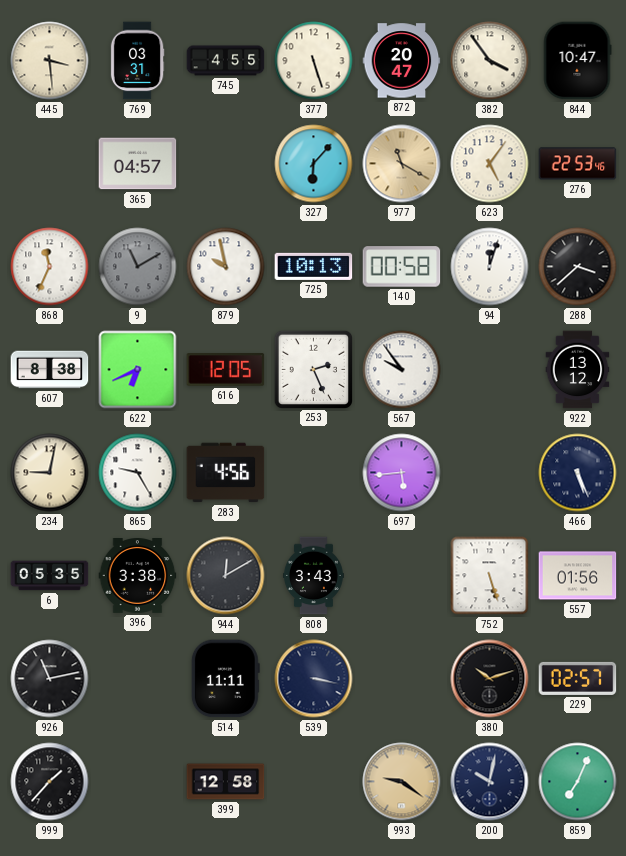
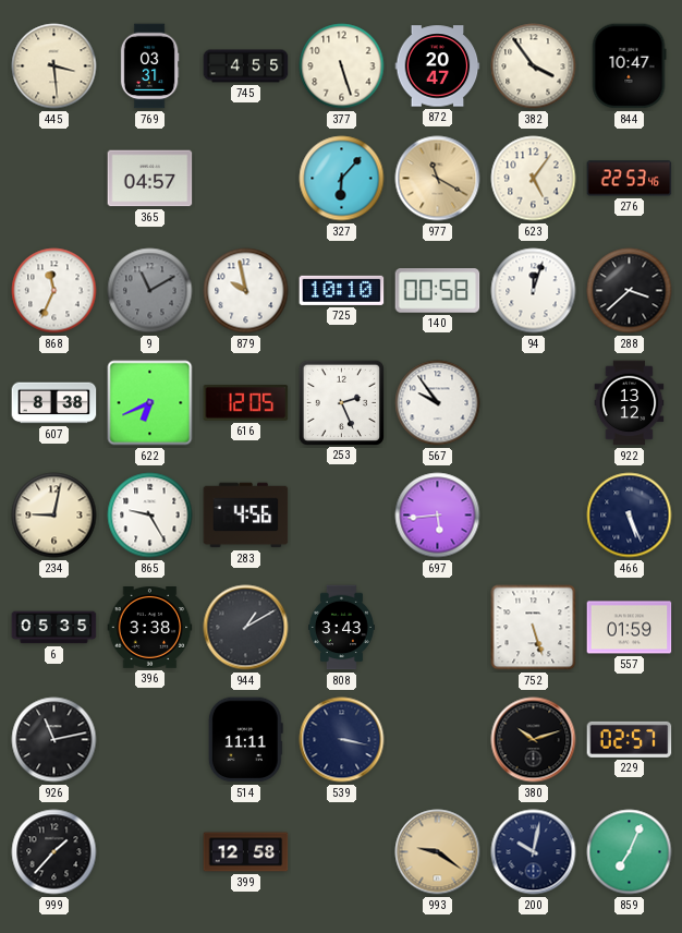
725: 10:13 -> 10:10
944: 12:10 -> 1:10
557: 01:56 -> 01:59
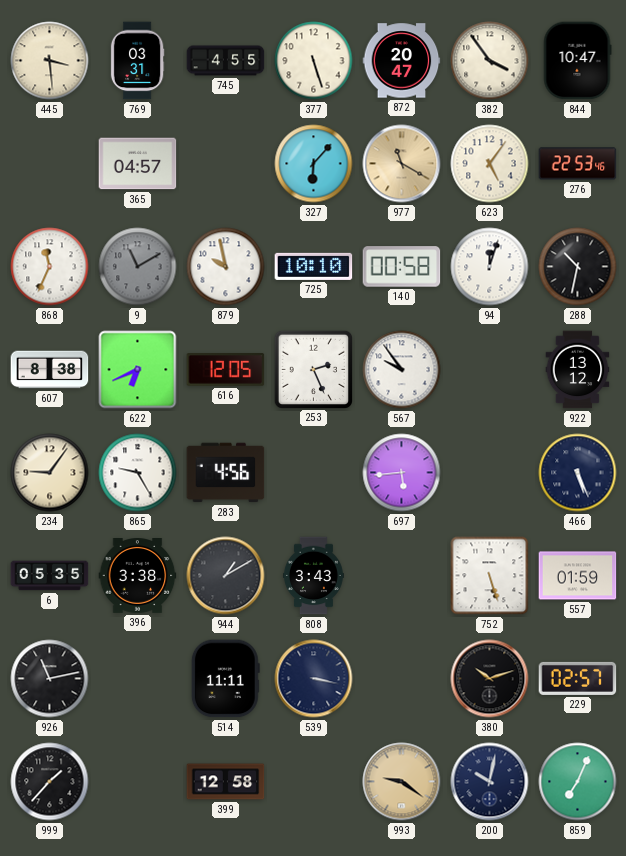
288: 3:38 -> 10:32
234: 9:02 -> 9:06
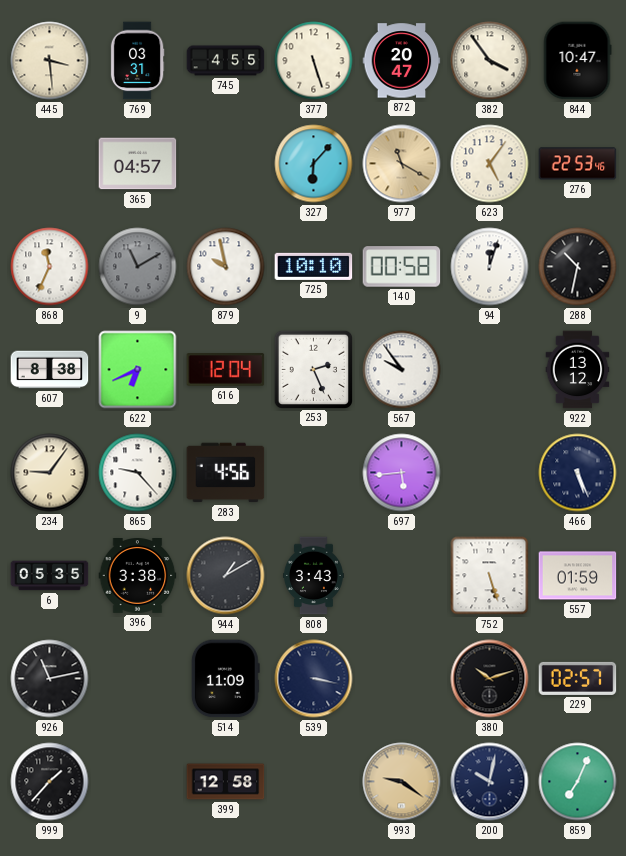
616: 12:05 -> 12:04
865: 9:25 -> 9:23
514: 11:11 -> 11:09
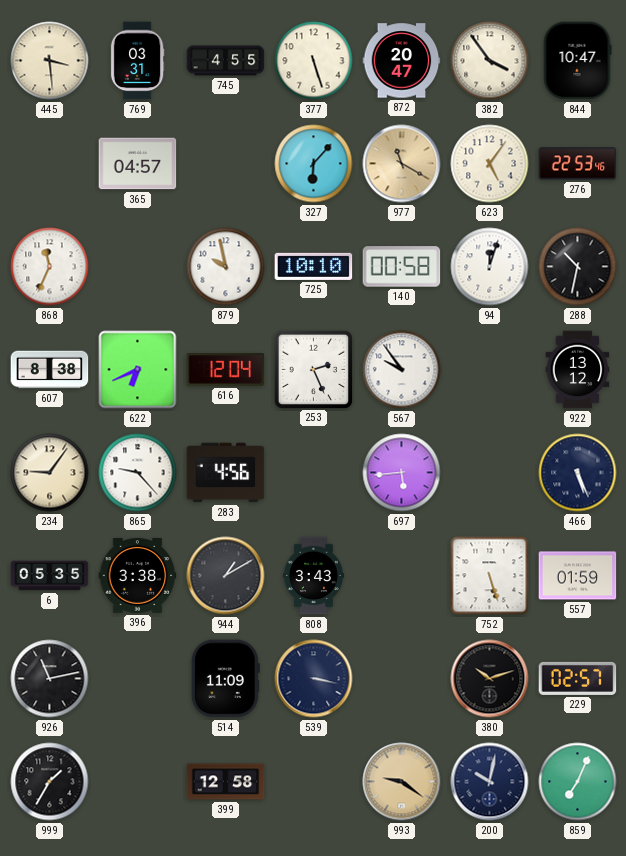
9: 11:10 -> none
999: 1:37 -> 1:35
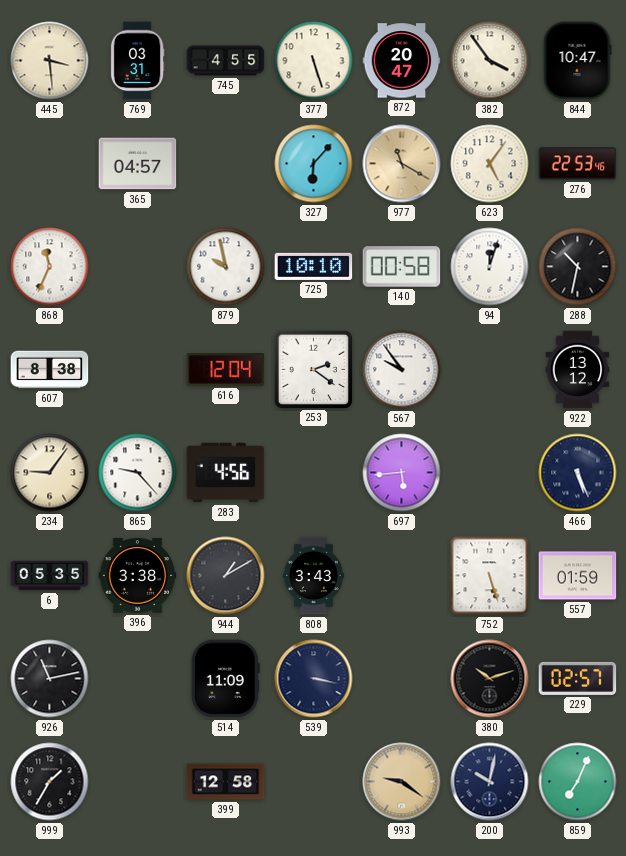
622: 6:41 -> none
253: 2:26 -> 2:21
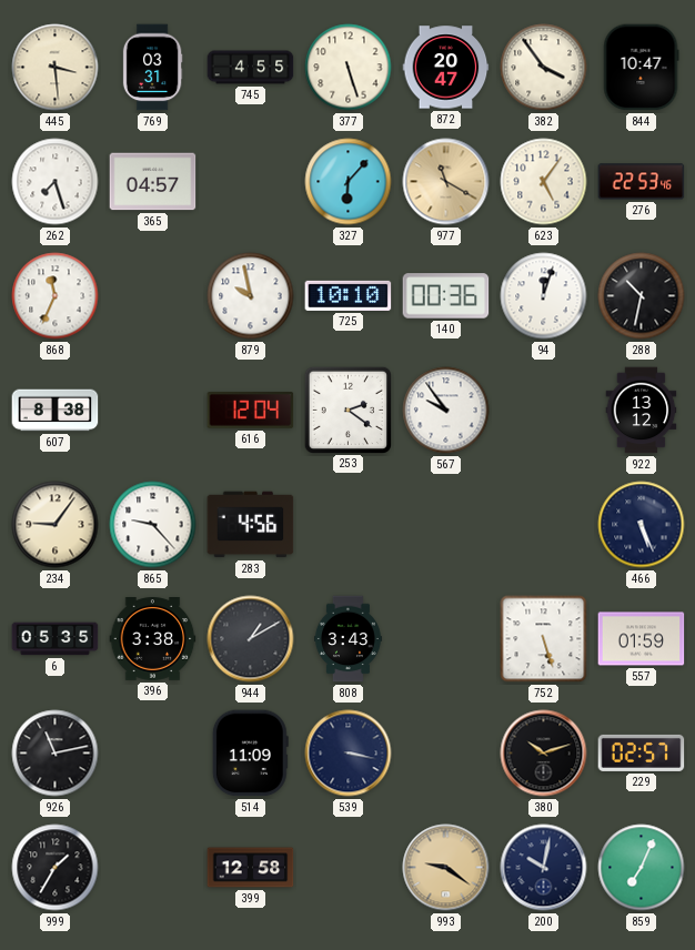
262: none -> 7:27
140: 00:58 -> 00:36
697: 5:44 -> none
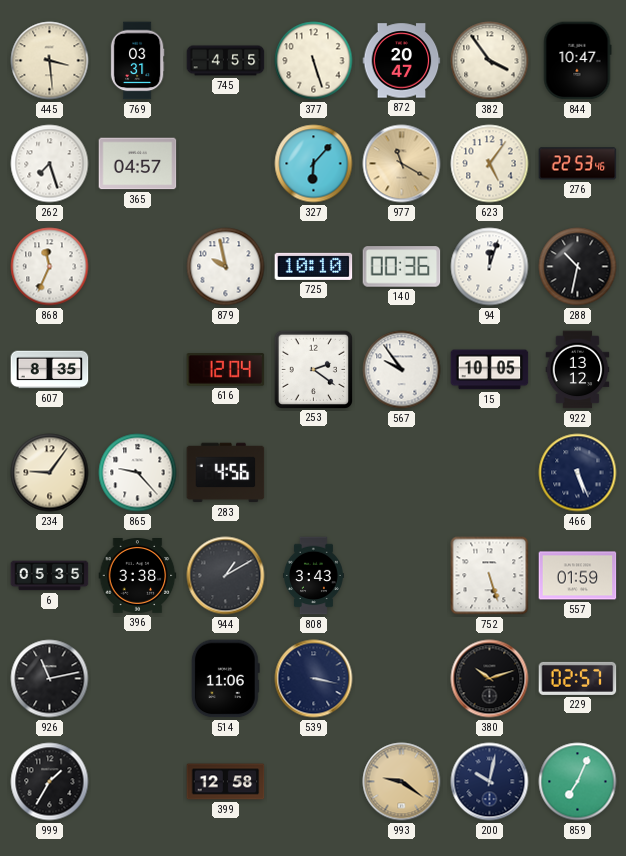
607: 8:38 -> 8:35
15: none -> 10:05
514: 11:09 -> 11:06
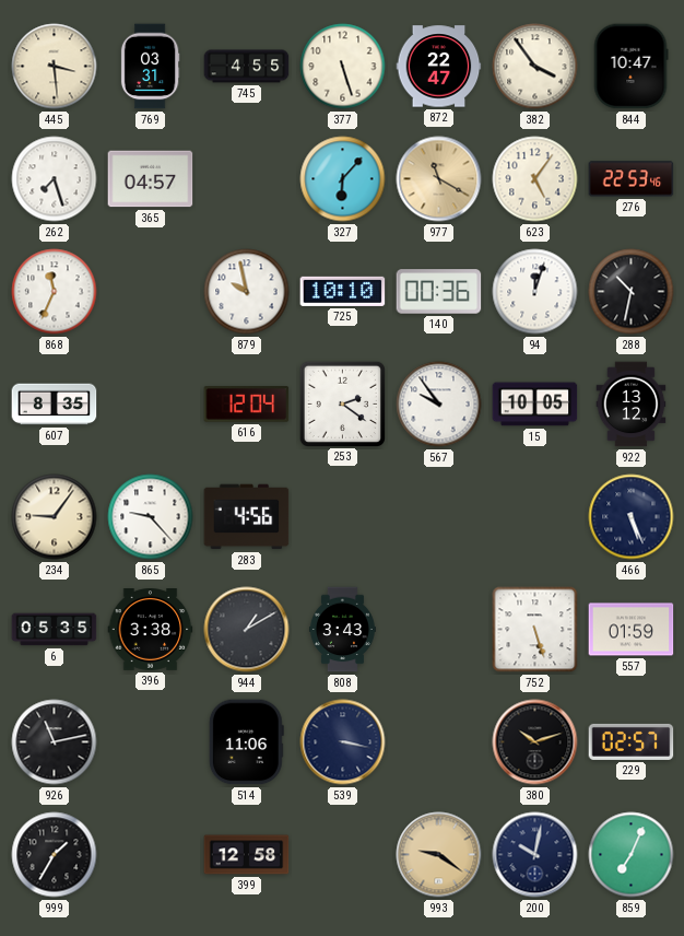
872: 20:47 -> 22:47
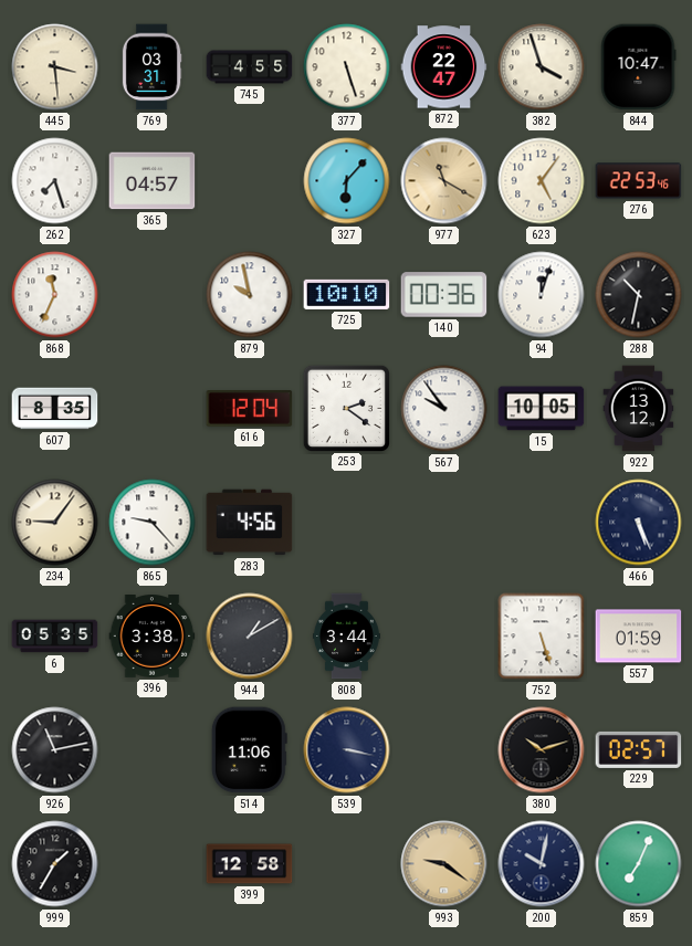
382: 3:54 -> 3:57
808: 3:43 -> 3:44
